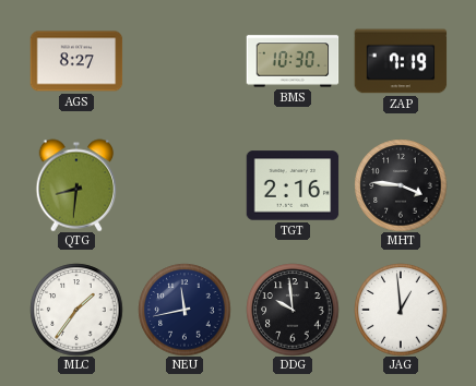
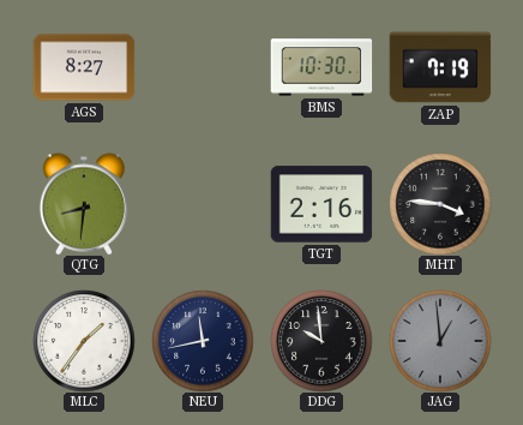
JAG dial: white -> grey
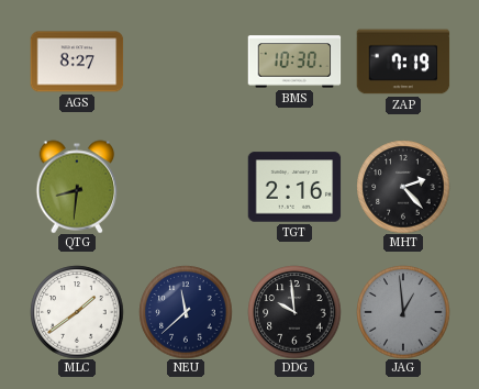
MHT: 3:46 -> 2:23
MLC: 1:36 -> 1:39
NEU: 11:43 -> 11:38
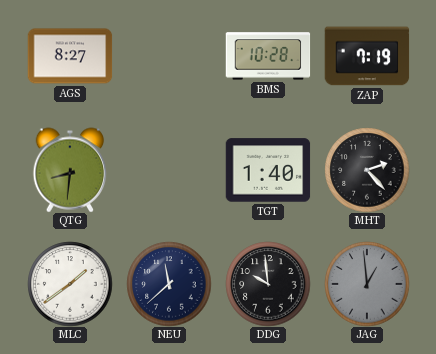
BMS: 10:30 -> 10:28
TGT: 2:16 -> 1:40
